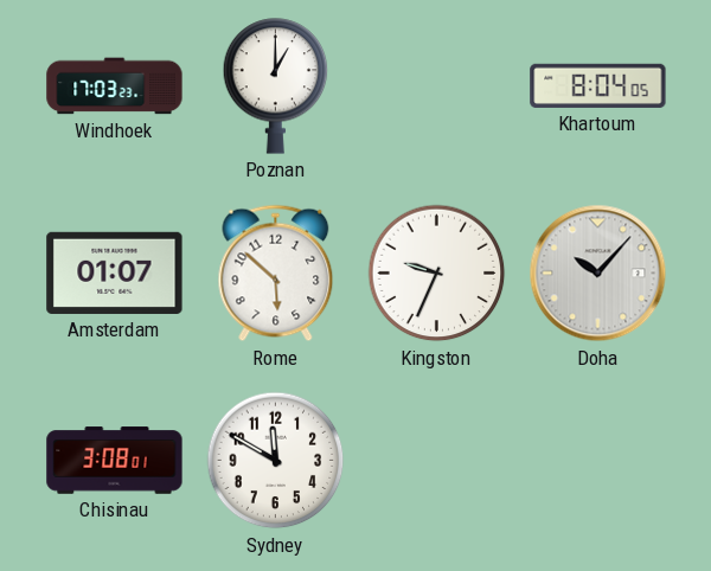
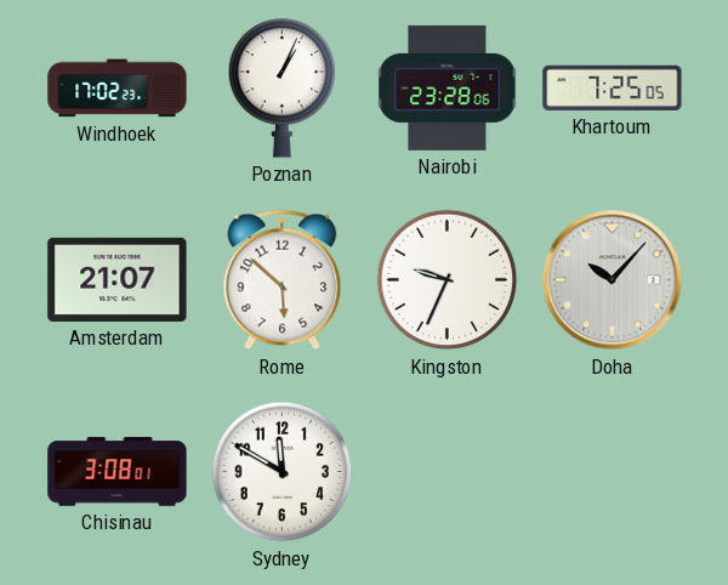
Windhoek: 17:03 -> 17:02
Poznan: 1:00 -> 1:04
Nairobi: none -> 23:28
Khartoum: 8:04 -> 7:25
Amsterdam: 01:07 -> 21:07
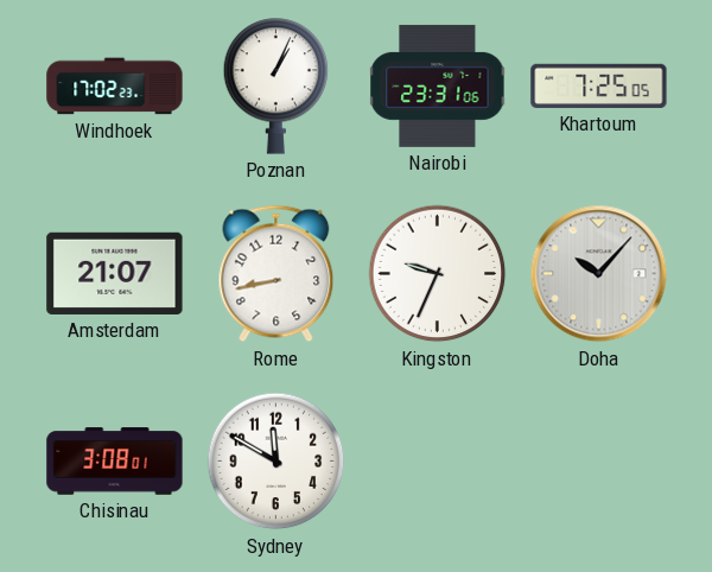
Nairobi: 23:28 -> 23:31
Rome: 5:52 -> 8:43
